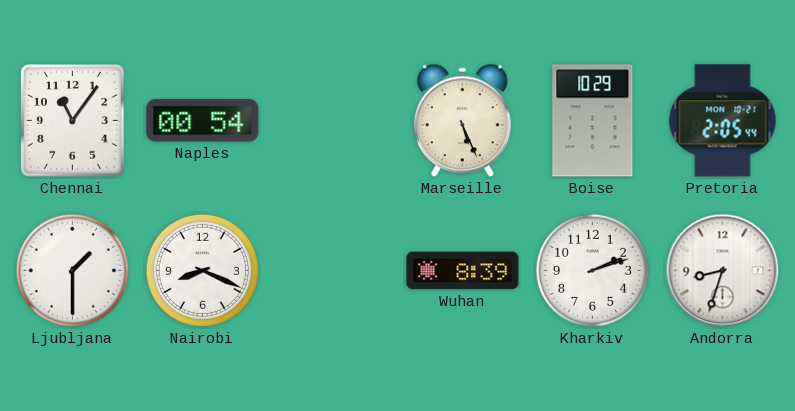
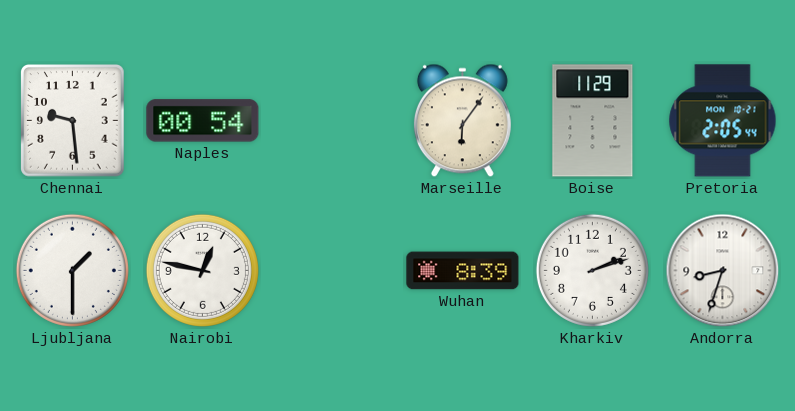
Chennai: 11:06 -> 9:29
Marseille: 5:26 -> 6:06
Boise: 10:29 -> 11:29
Nairobi: 8:19 -> 12:47
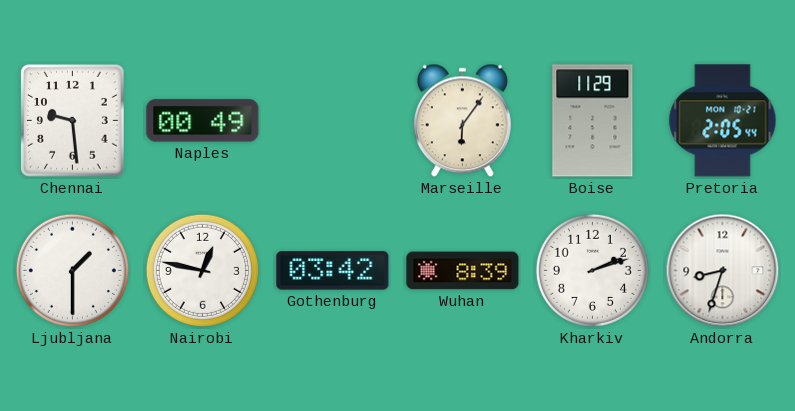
Naples: 00:54 -> 00:49
Gothenburg: none -> 03:42
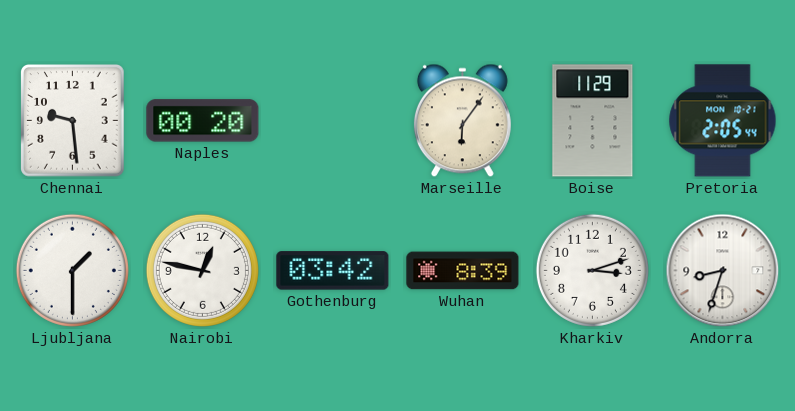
Naples: 00:49 -> 00:20
Kharkiv: 2:12 -> 3:12
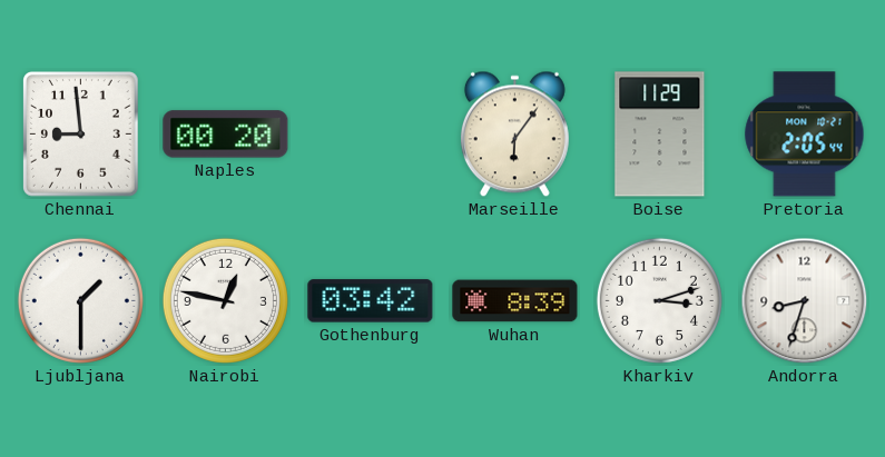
Chennai: 9:29 -> 8:59
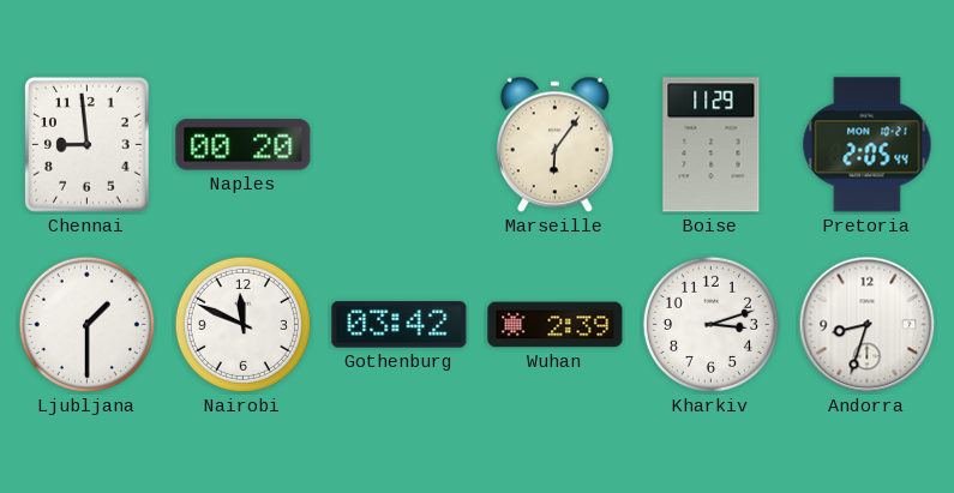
Nairobi: 12:47 -> 11:49
Wuhan: 8:39 -> 2:39
